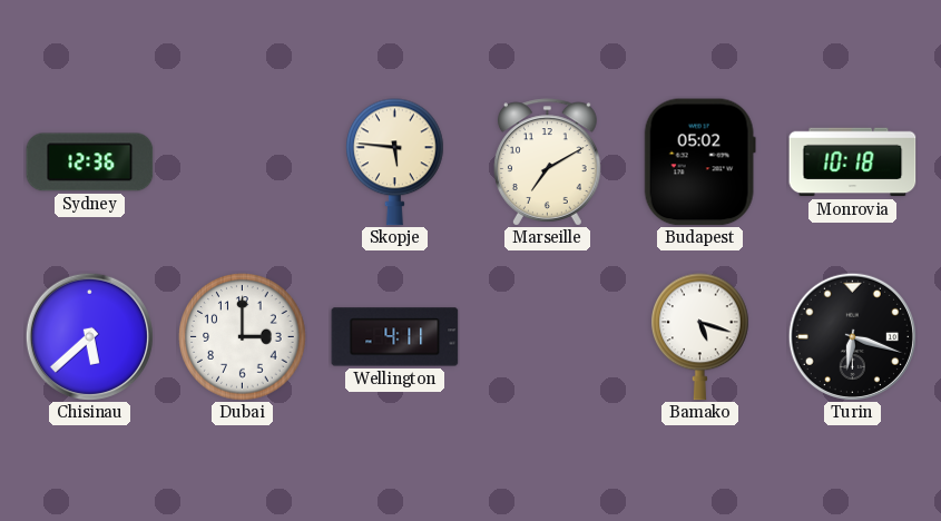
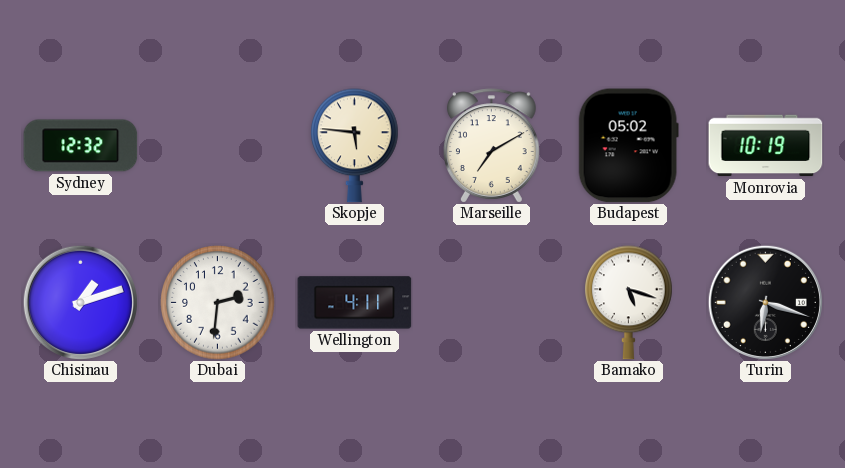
Sydney: 12:36 -> 12:32
Monrovia: 10:18 -> 10:19
Chisinau: 5:38 -> 1:12
Dubai: 3:00 -> 2:31
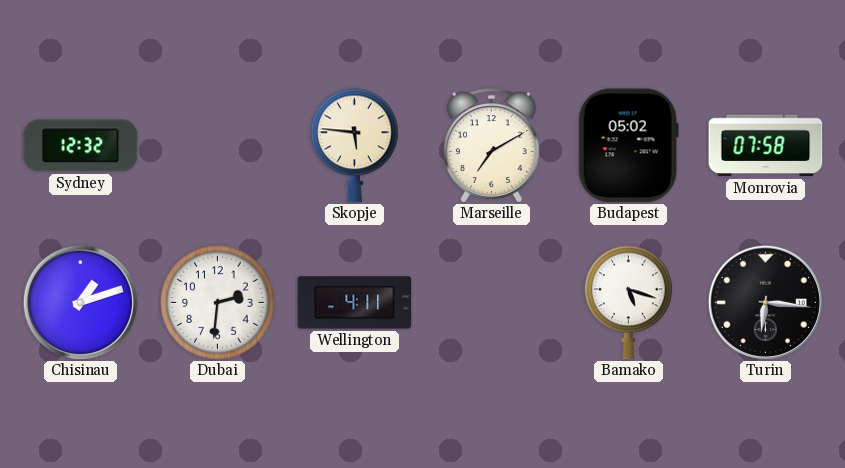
Monrovia: 10:19 -> 07:58
Turin: 6:18 -> 6:16
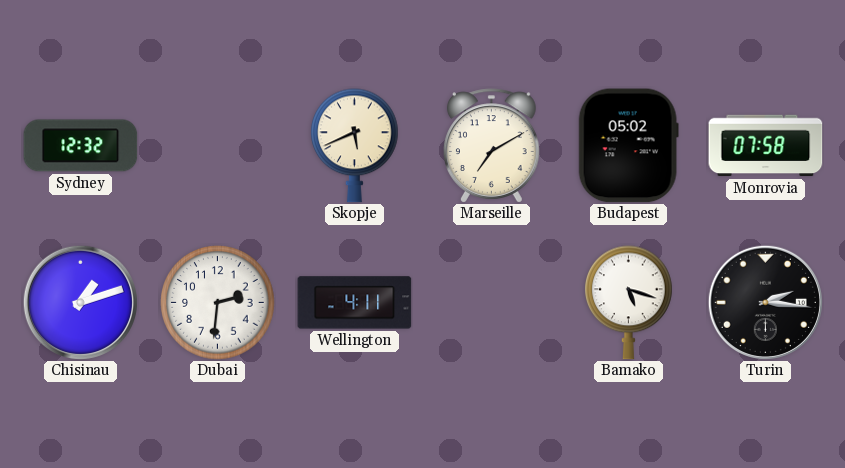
Skopje: 5:46 -> 5:41
Turin: 6:16 -> 2:16
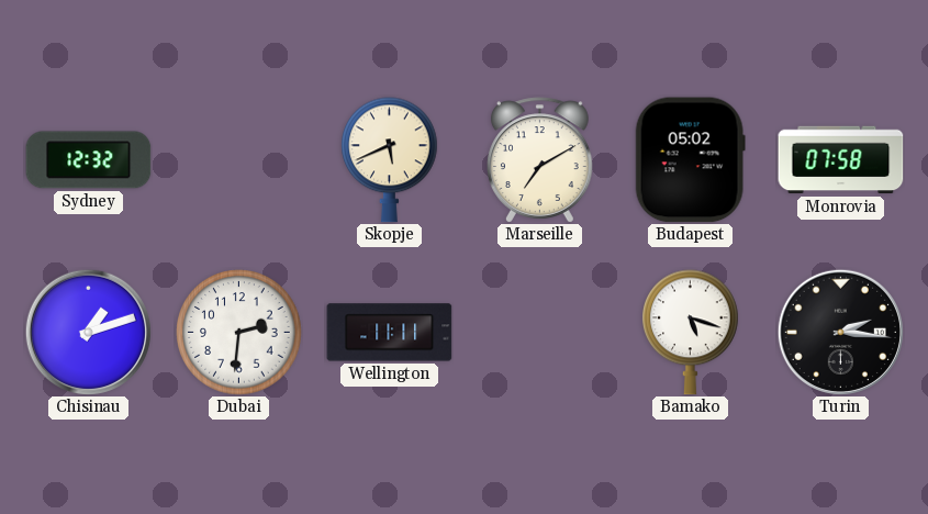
Wellington: 4:11 -> 11:11
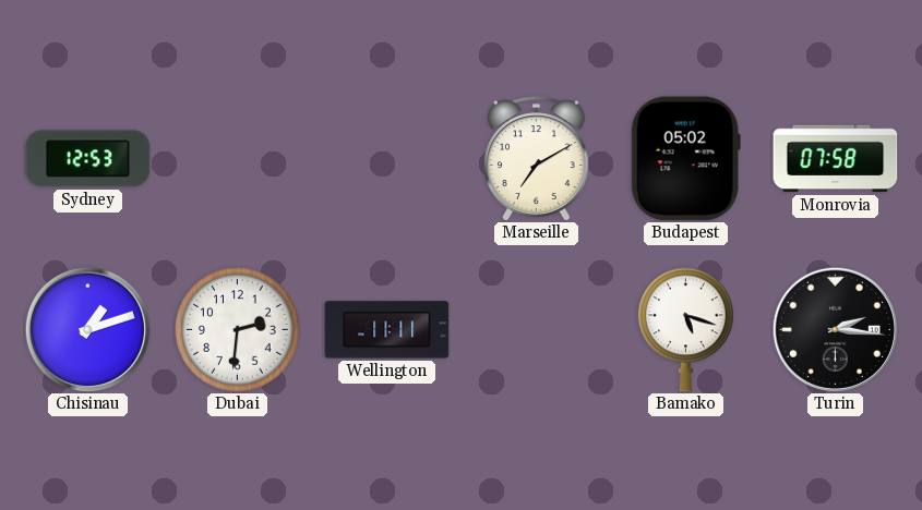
Sydney: 12:32 -> 12:53
Skopje: 5:41 -> none
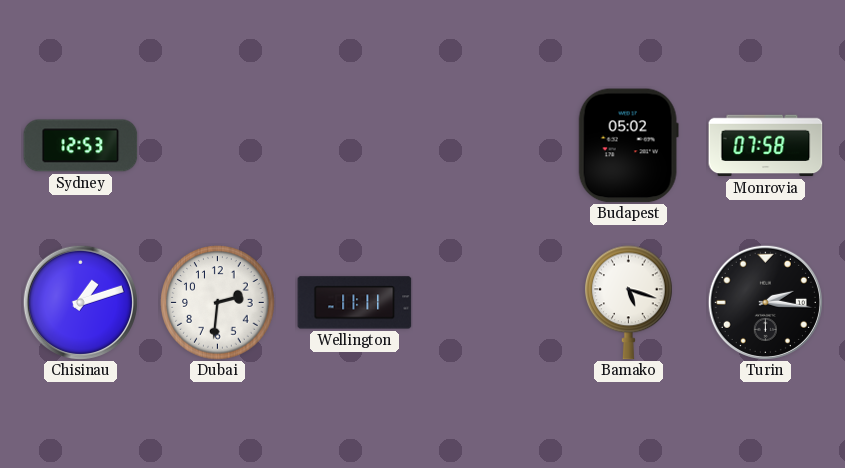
Marseille: 7:10 -> none
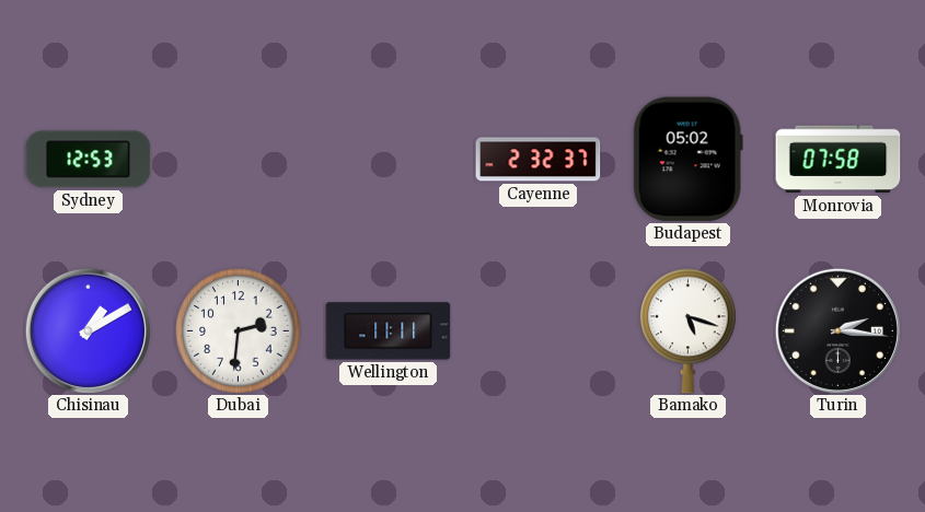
Cayenne: none -> 2:32
Chisinau: 1:12 -> 1:10
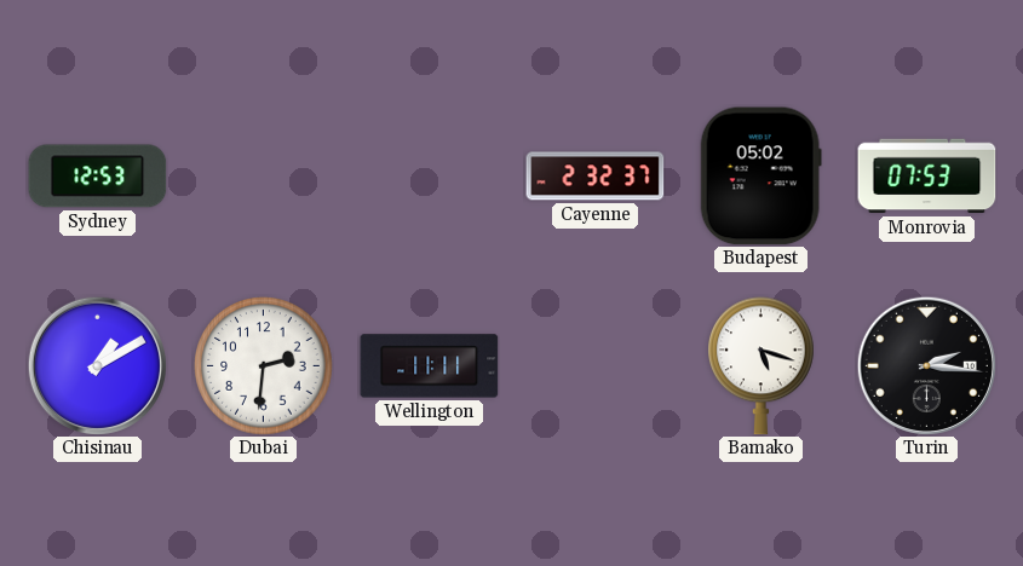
Monrovia: 07:58 -> 07:53
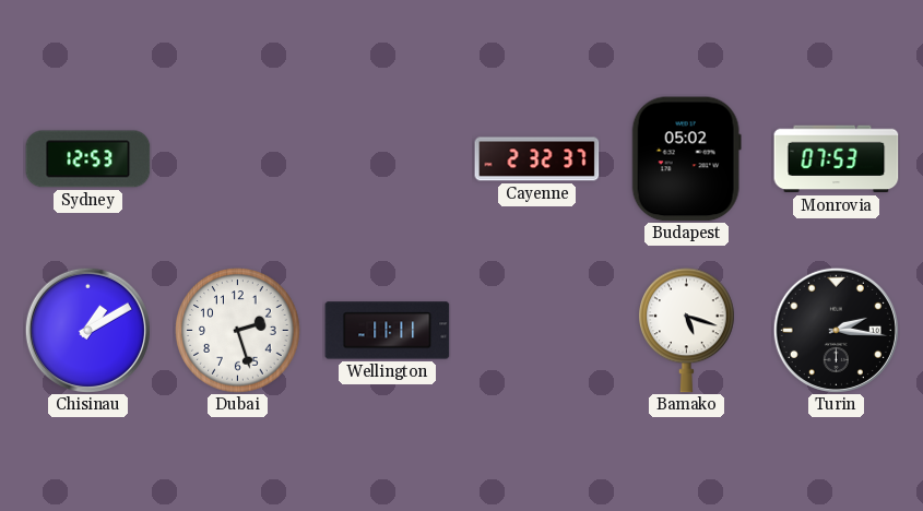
Dubai: 2:31 -> 2:27
